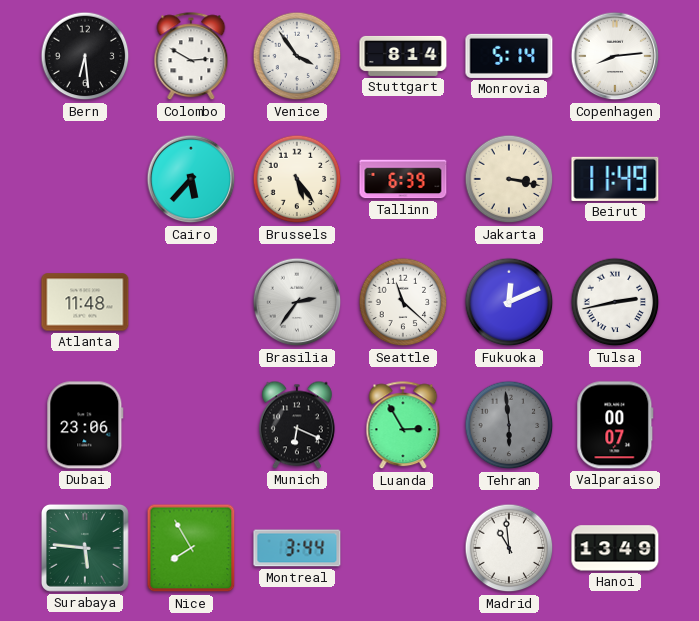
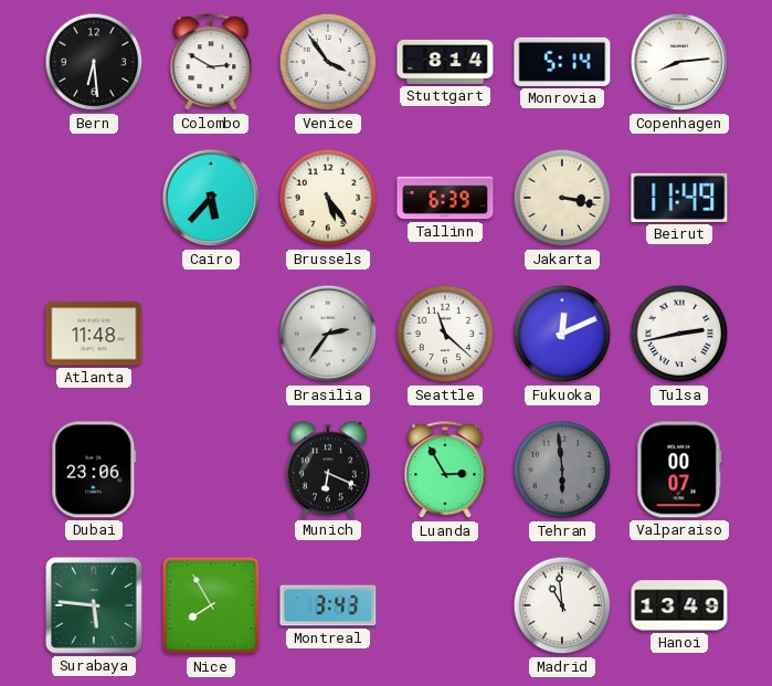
Montreal: 3:44 -> 3:43
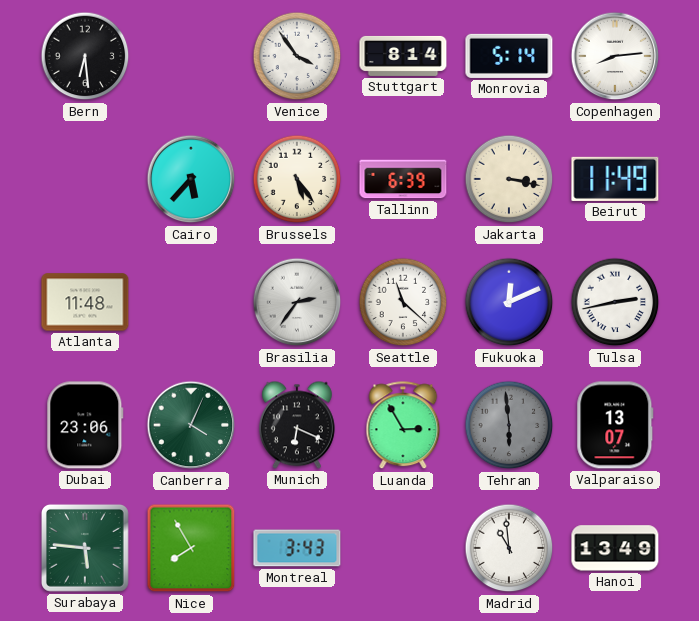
Colombo: 2:50 -> none
Canberra: none -> 4:04
Valparaiso: 00:07 -> 13:07
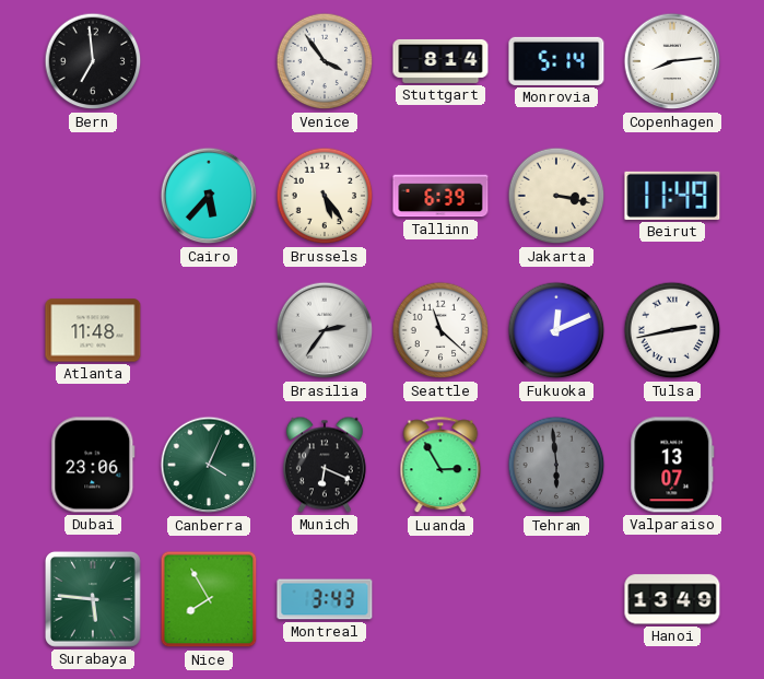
Bern: 6:29 -> 6:59
Madrid: 10:59 -> none
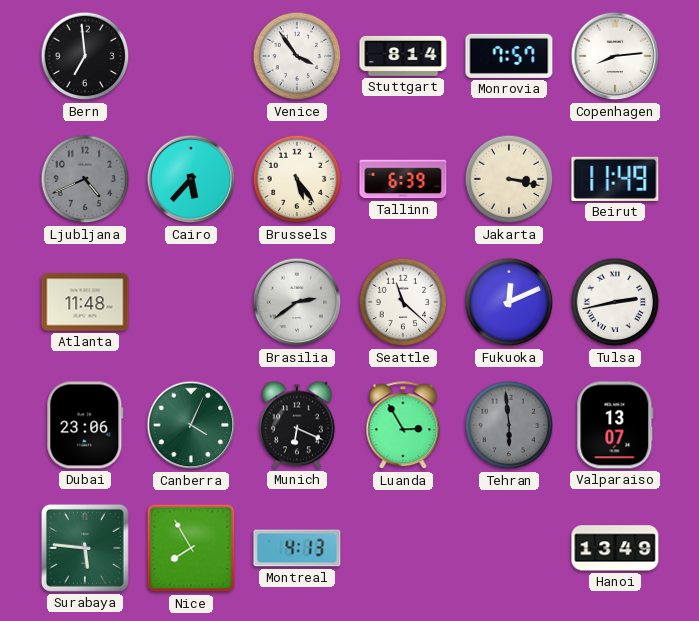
Monrovia: 5:14 -> 7:57
Ljubljana: none -> 4:41
Brasilia: 2:36 -> 2:39
Montreal: 3:43 -> 4:13
